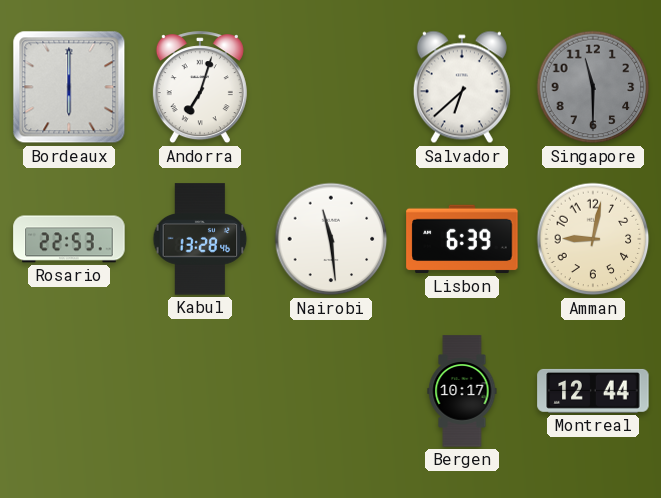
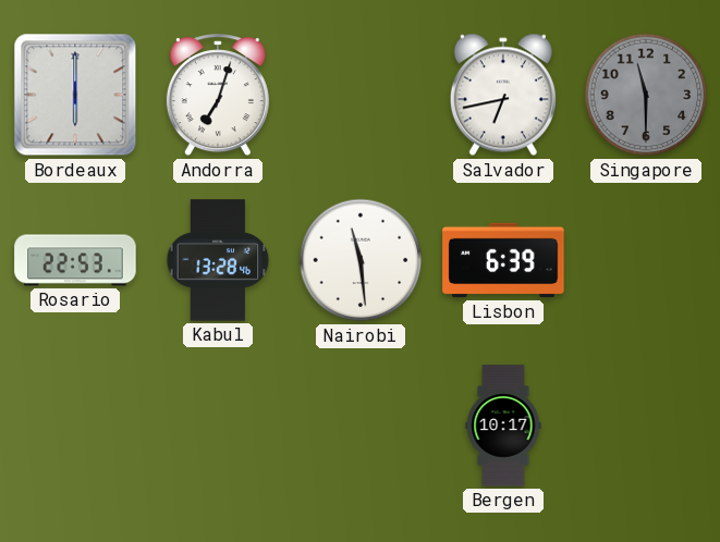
Salvador: 6:38 -> 6:43
Amman: 9:02 -> none
Montreal: 12:44 -> none
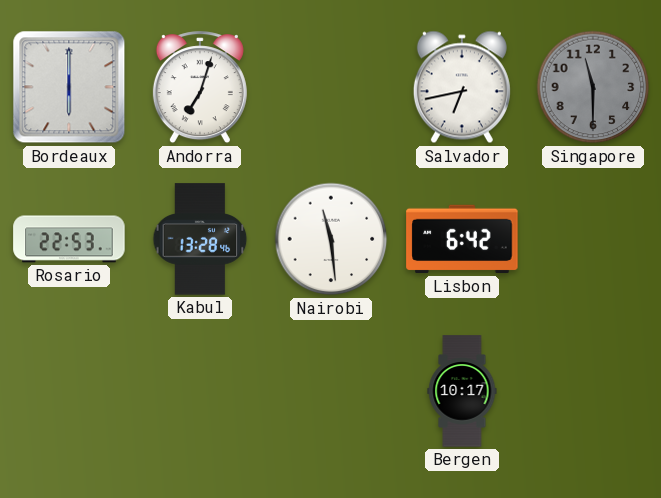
Lisbon: 6:39 -> 6:42
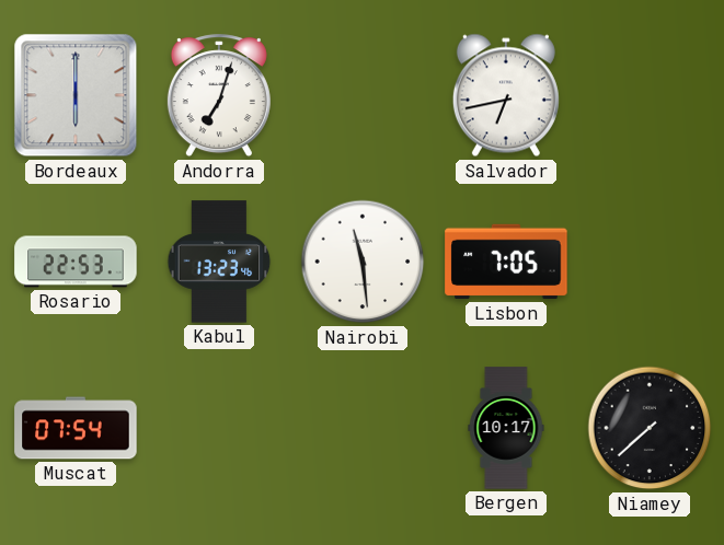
Singapore: 11:30 -> none
Kabul: 13:28 -> 13:23
Lisbon: 6:42 -> 7:05
Muscat: none -> 07:54
Niamey: none -> 7:38
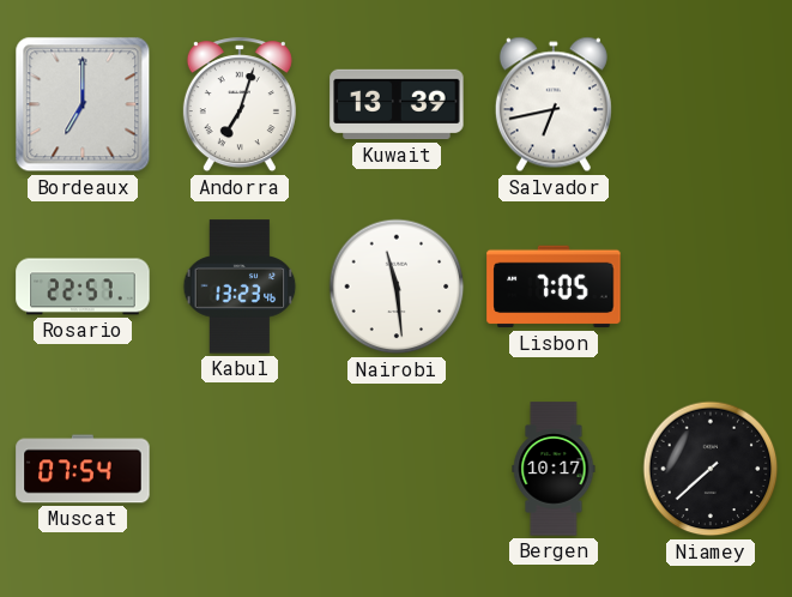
Bordeaux: 6:00 -> 7:00
Kuwait: none -> 13:39
Rosario: 22:53 -> 22:57
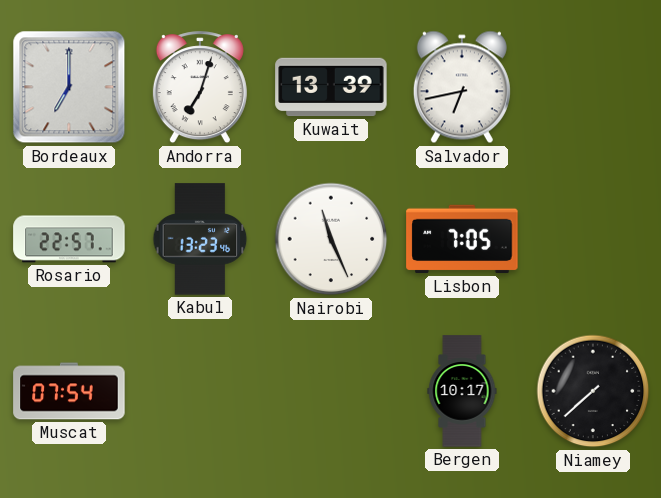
Nairobi: 11:29 -> 11:26
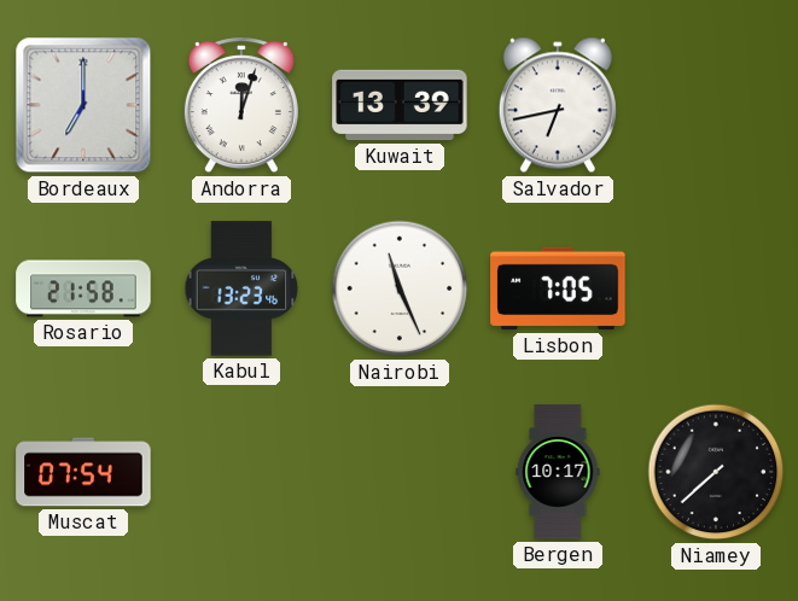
Andorra: 7:03 -> 12:03
Rosario: 22:57 -> 21:58
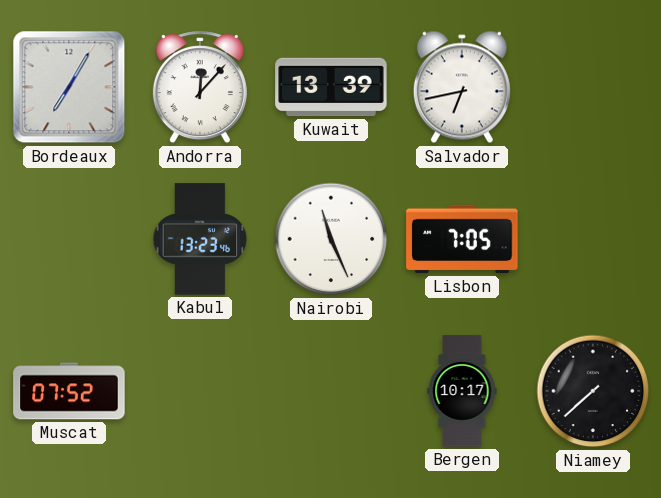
Bordeaux: 7:00 -> 7:05
Andorra: 12:03 -> 12:07
Rosario: 21:58 -> none
Muscat: 07:54 -> 07:52
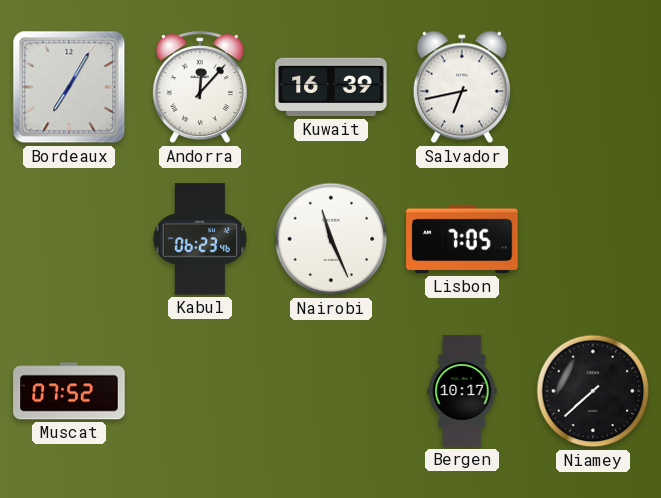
Kuwait: 13:39 -> 16:39
Kabul: 13:23 -> 06:23
